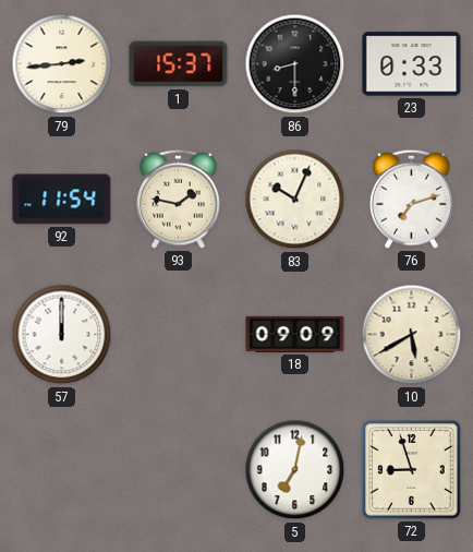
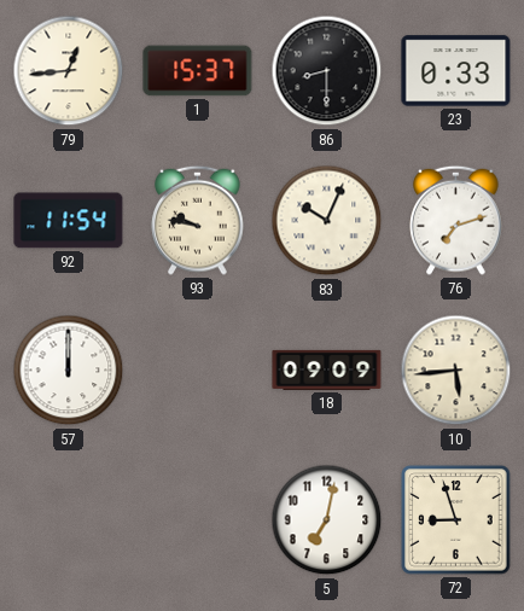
79: 2:44 -> 12:44
93: 1:47 -> 9:47
10: 5:40 -> 5:44
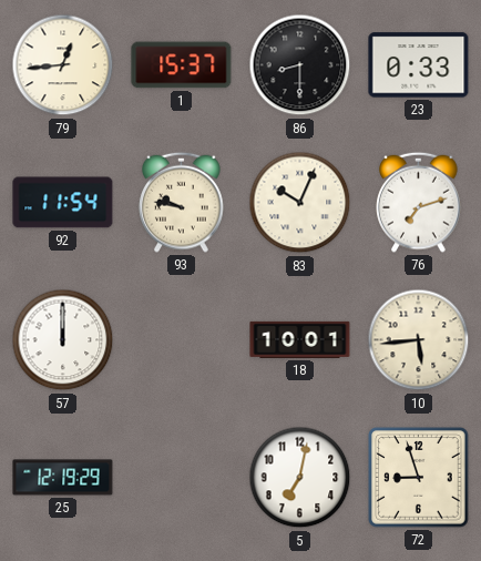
18: 09:09 -> 10:01
25: none -> 12:19
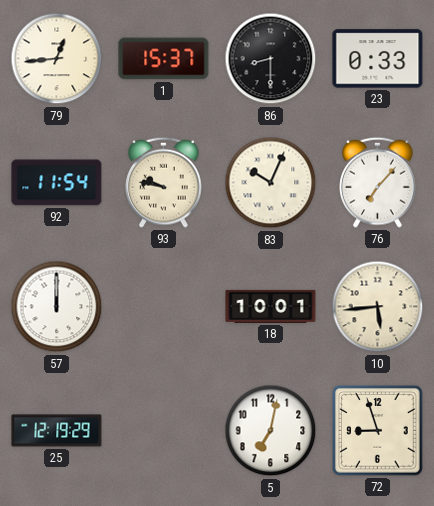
76: 7:12 -> 7:07
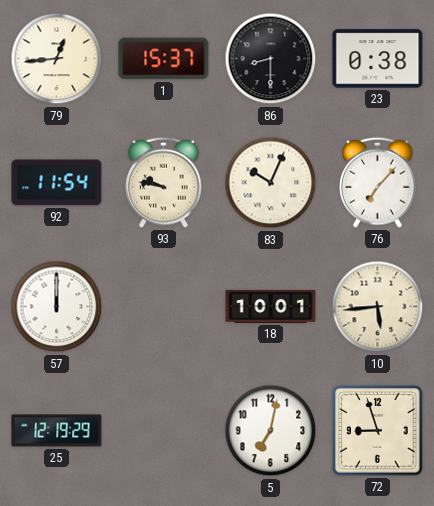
23: 0:33 -> 0:38
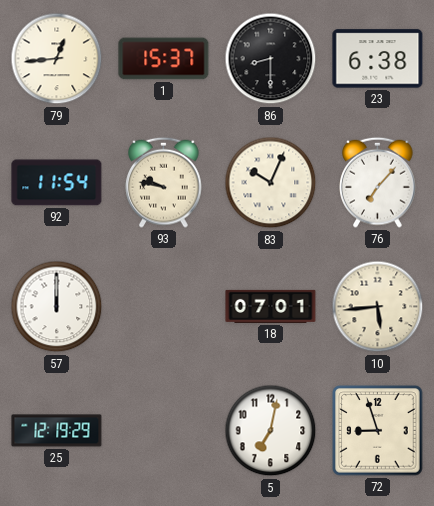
23: 0:38 -> 6:38
18: 10:01 -> 07:01
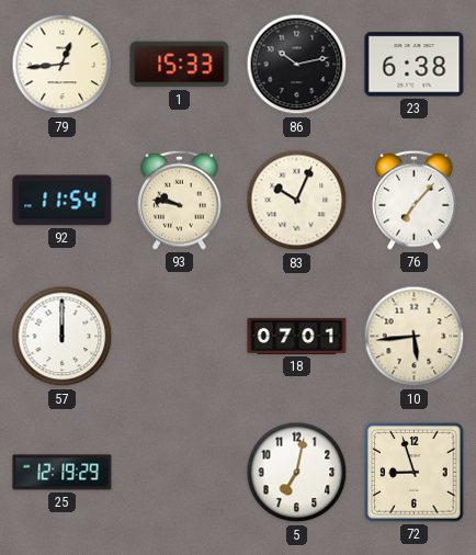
1: 15:37 -> 15:33
86: 8:30 -> 10:13
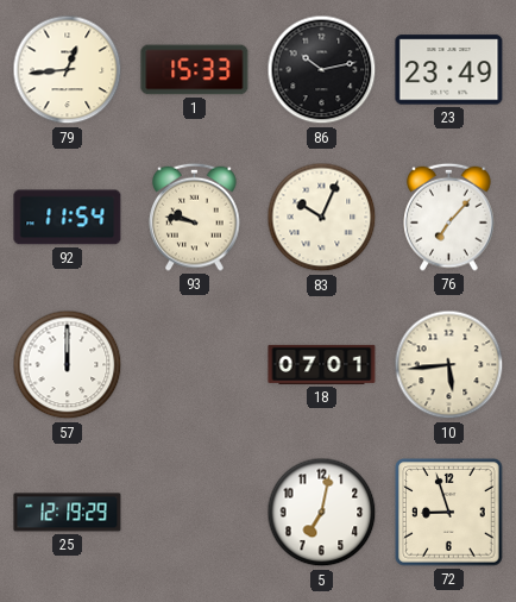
23: 6:38 -> 23:49
